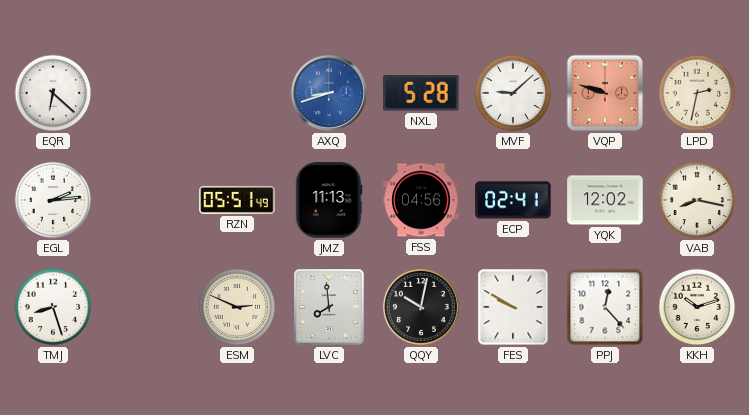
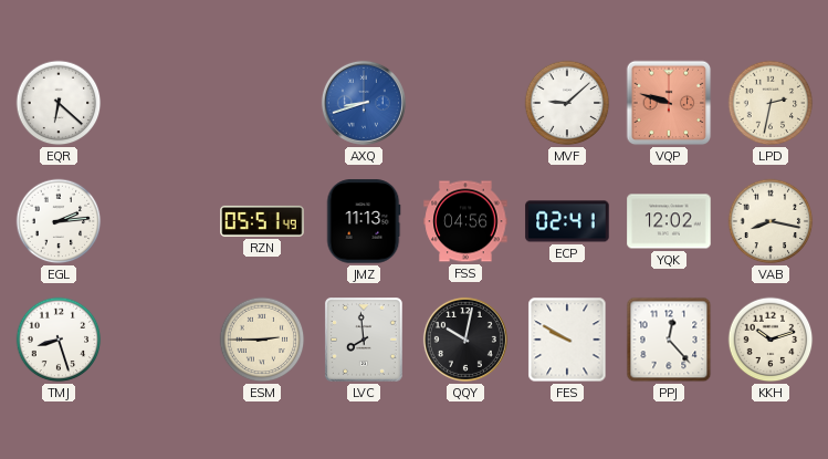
NXL: 5:28 -> none
ESM: 2:49 -> 2:45
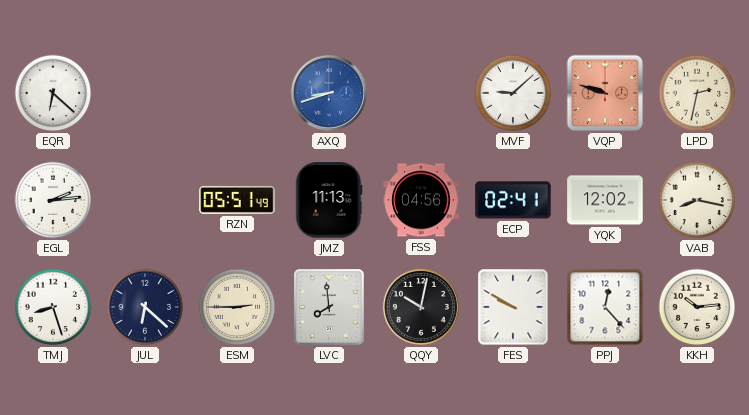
JUL: none -> 6:22
KKH: 10:12 -> 10:14
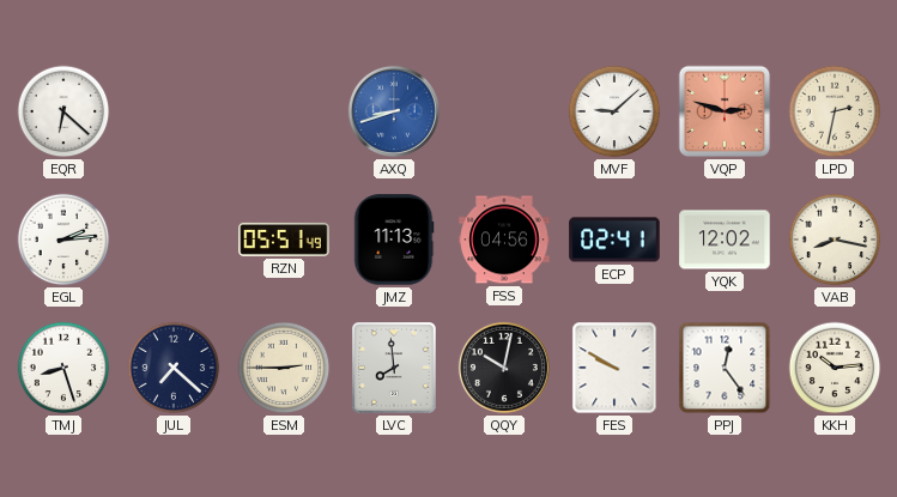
VQP: 9:48 -> 2:48
JUL: 6:22 -> 7:22
PPJ: 12:23 -> 12:24
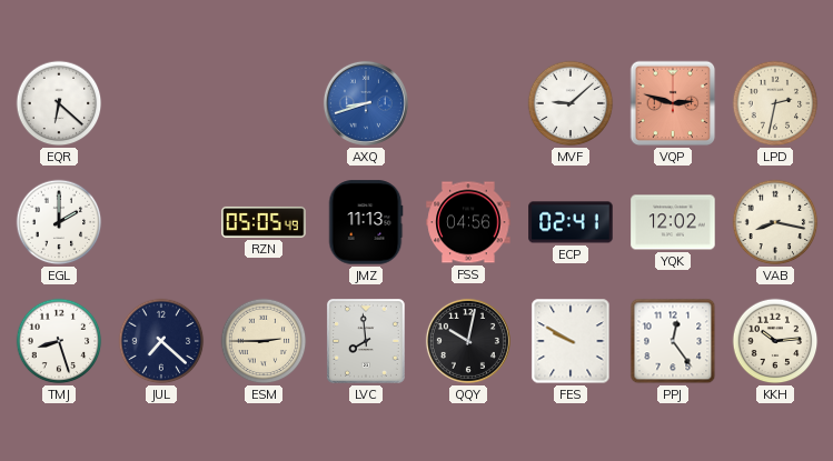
EGL: 2:14 -> 2:00
RZN: 05:51 -> 05:05
